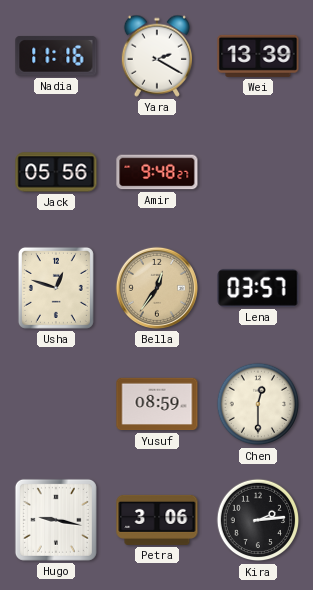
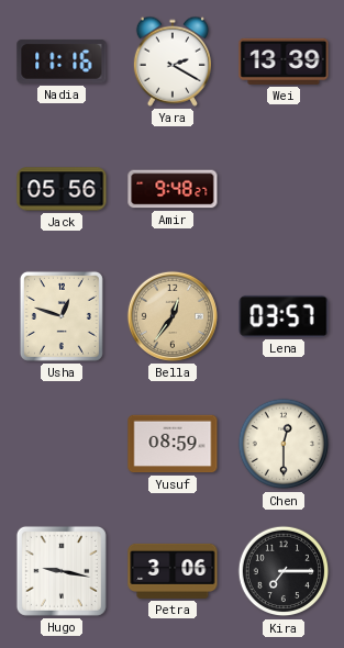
Kira: 2:14 -> 7:15
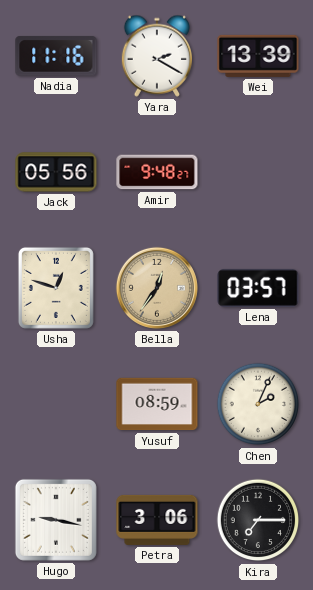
Chen: 12:30 -> 2:04
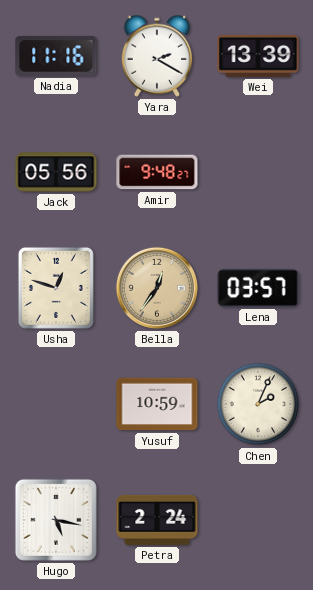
Yusuf: 08:59 -> 10:59
Hugo: 9:17 -> 5:17
Petra: 3:06 -> 2:24
Kira: 7:15 -> none
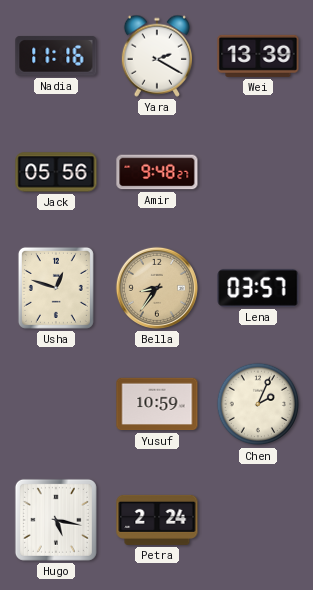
Bella: 12:36 -> 8:36
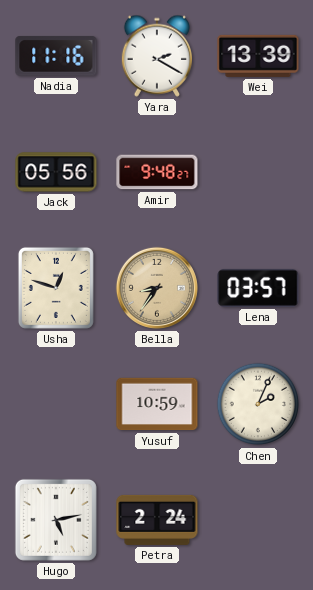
Hugo: 5:17 -> 5:13
